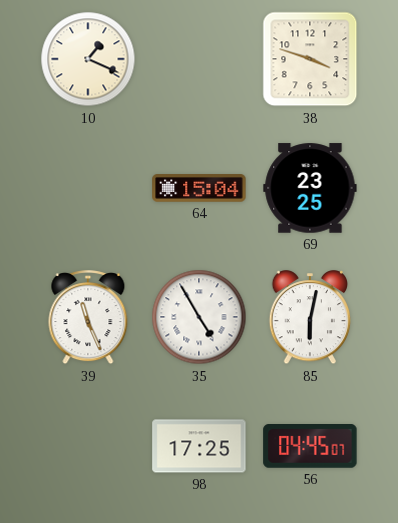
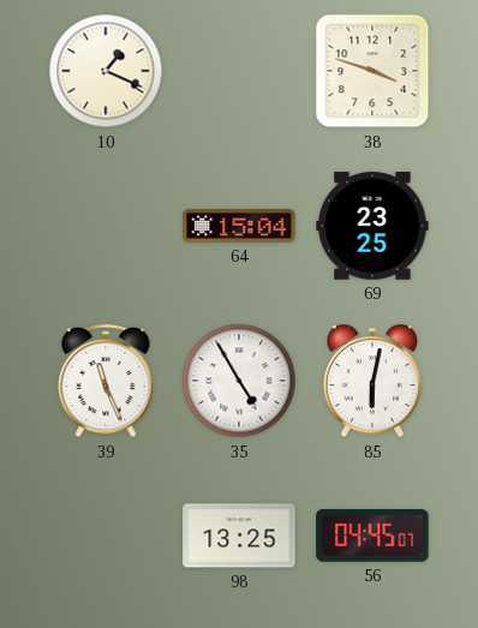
98: 17:25 -> 13:25
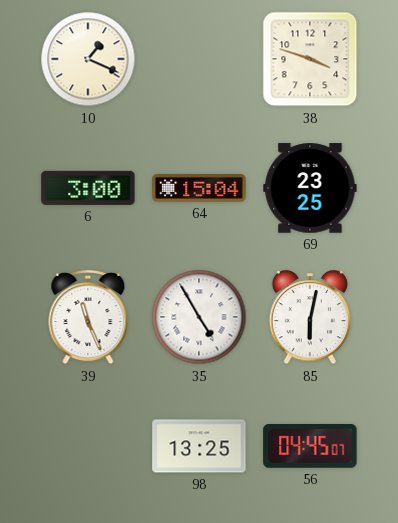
6: none -> 3:00
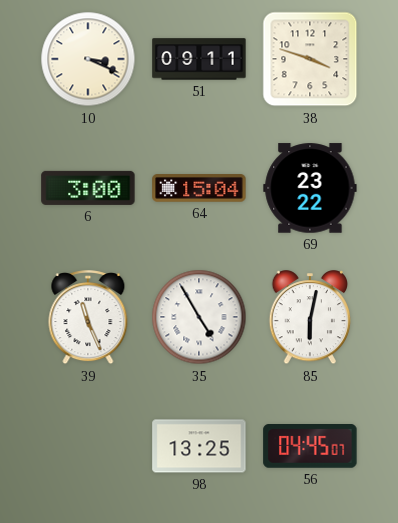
10: 1:19 -> 3:19
51: none -> 09:11
69: 23:25 -> 23:22
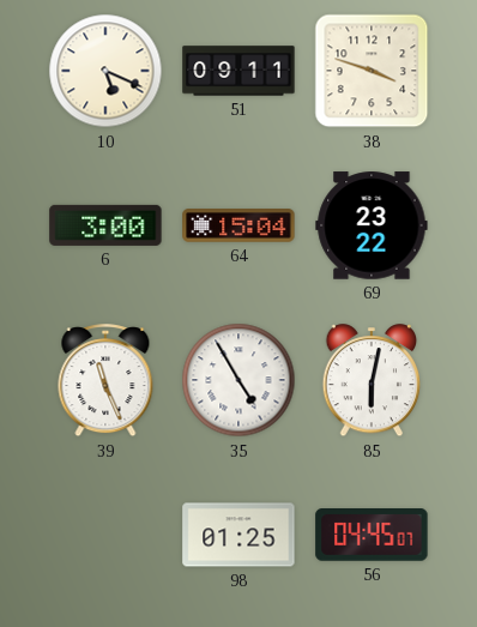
10: 3:19 -> 5:19
98: 13:25 -> 01:25
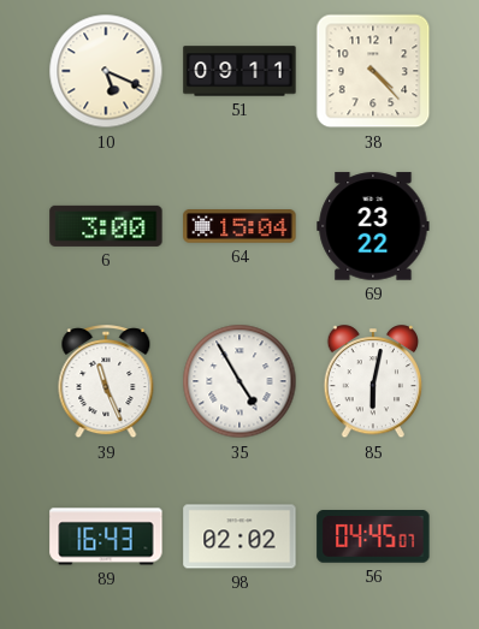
38: 3:48 -> 4:23
89: none -> 16:43
98: 01:25 -> 02:02
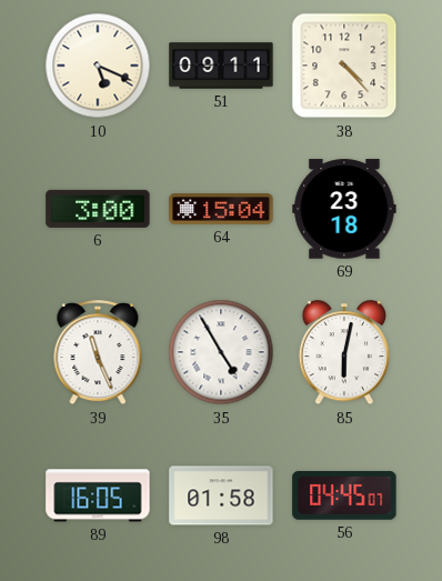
69: 23:22 -> 23:18
89: 16:43 -> 16:05
98: 02:02 -> 01:58
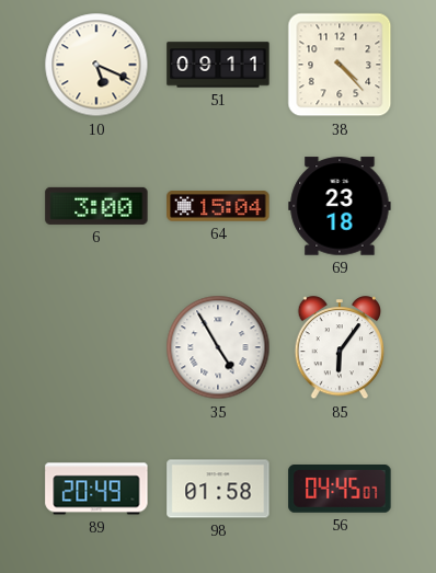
39: 11:26 -> none
85: 6:02 -> 6:06
89: 16:05 -> 20:49
